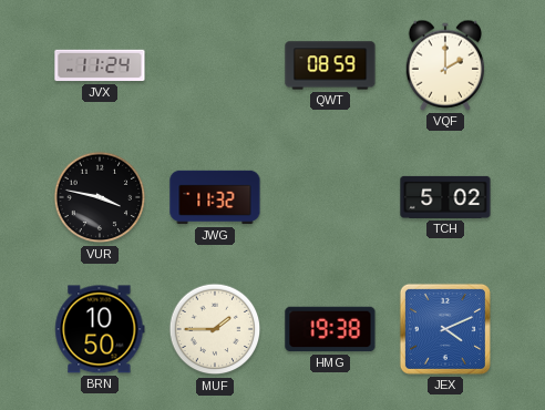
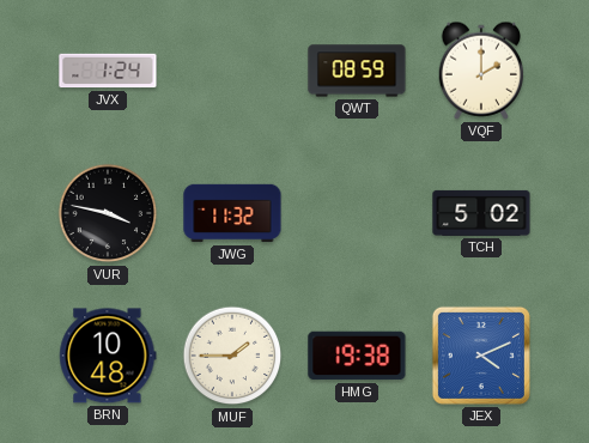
JVX: 11:24 -> 1:24
BRN: 10:50 -> 10:48
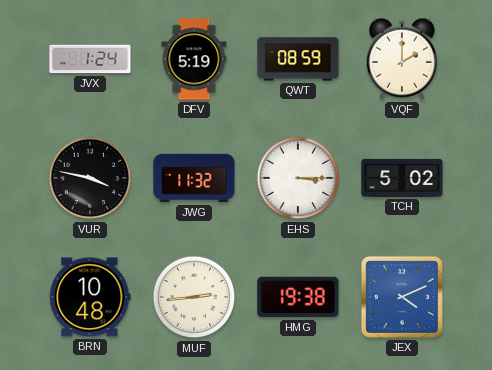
DFV: none -> 5:19
EHS: none -> 3:15
MUF: 1:45 -> 2:44
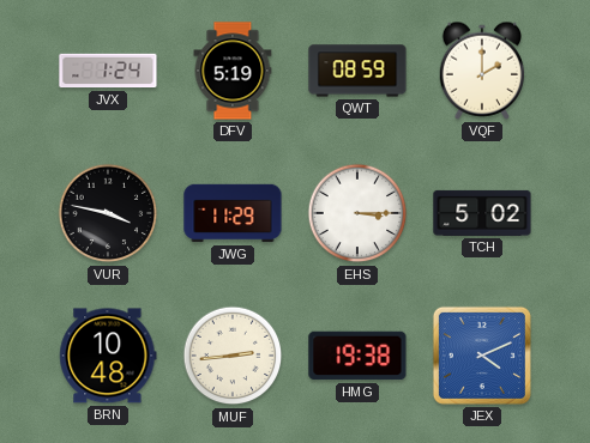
JWG: 11:32 -> 11:29
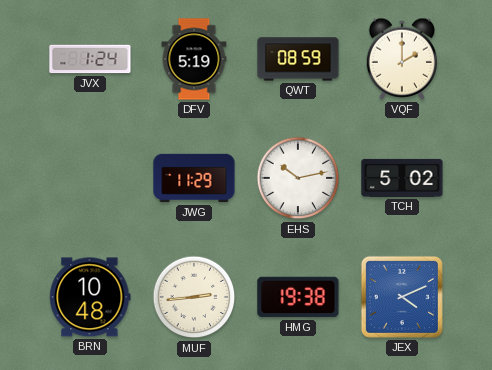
VUR: 3:47 -> none
EHS: 3:15 -> 10:13
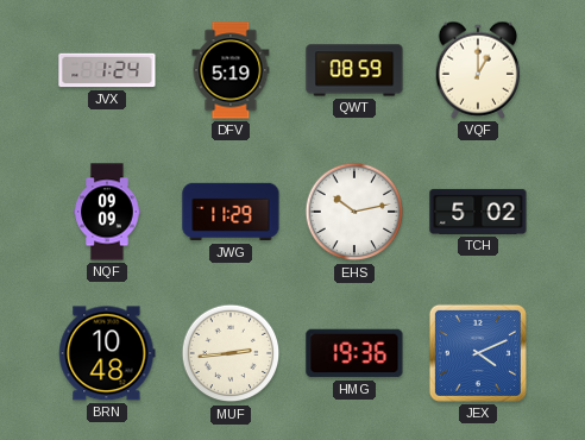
VQF: 2:00 -> 1:00
NQF: none -> 09:09
HMG: 19:38 -> 19:36
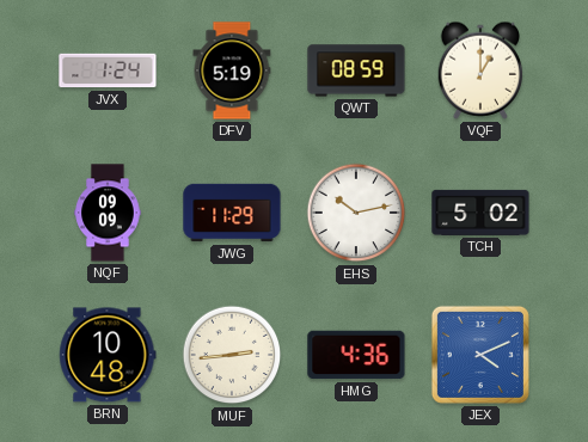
HMG: 19:36 -> 4:36
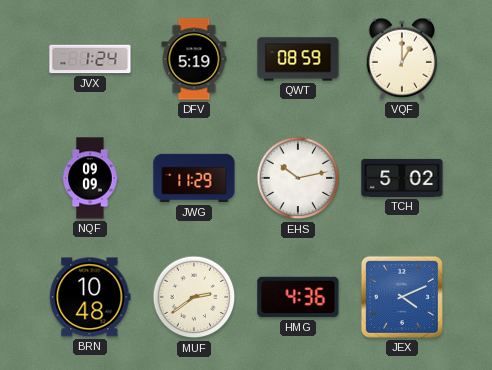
MUF: 2:44 -> 2:39
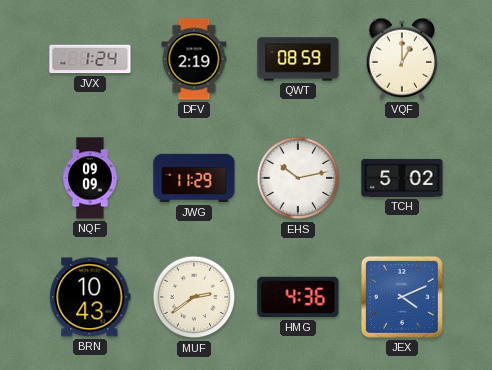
DFV: 5:19 -> 2:19
BRN: 10:48 -> 10:43
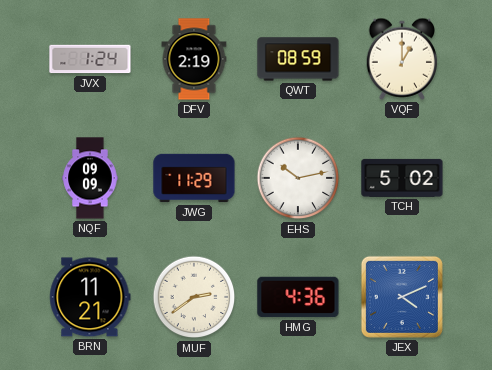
BRN: 10:43 -> 11:21
